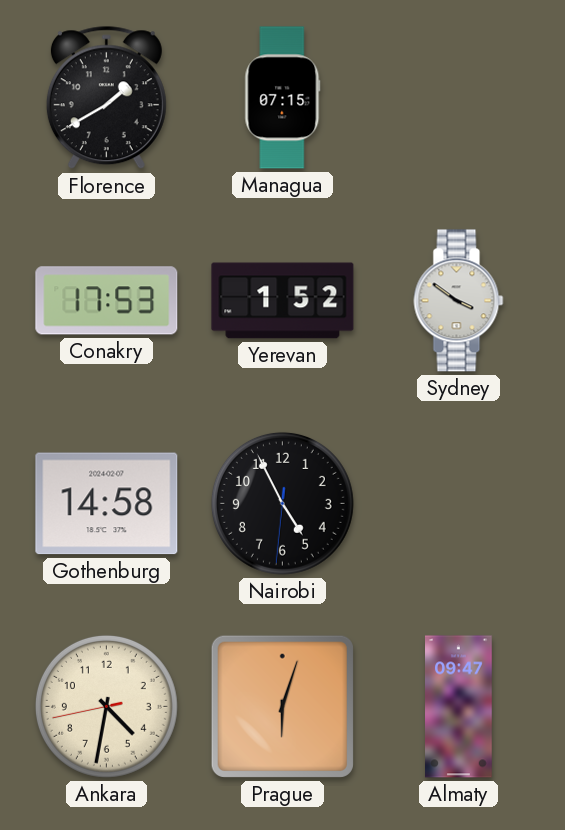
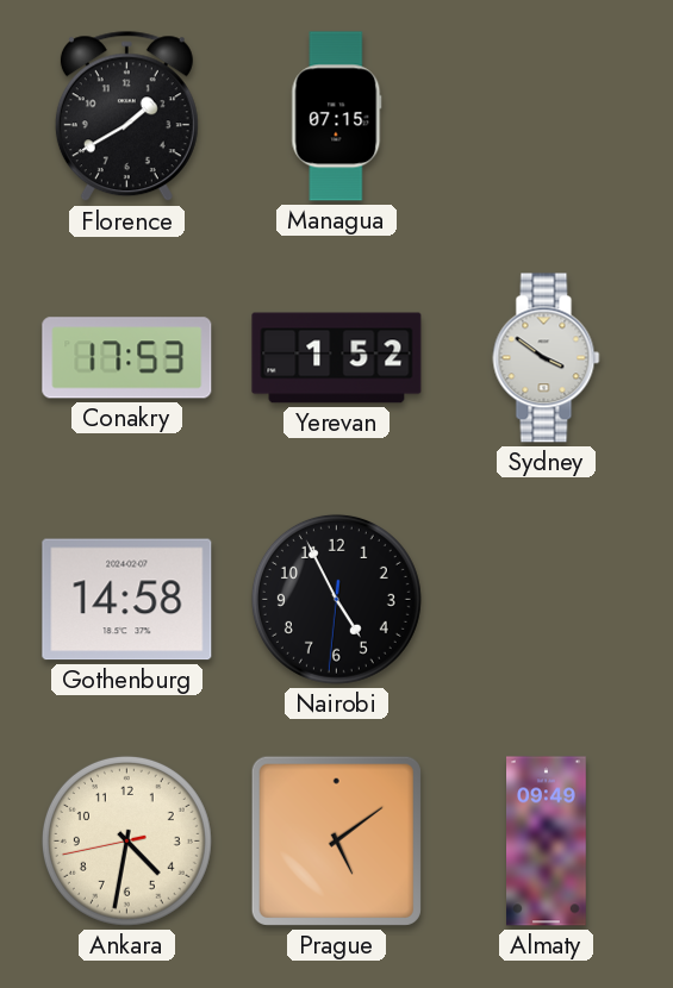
Prague: 6:03 -> 5:09
Almaty: 09:47 -> 09:49
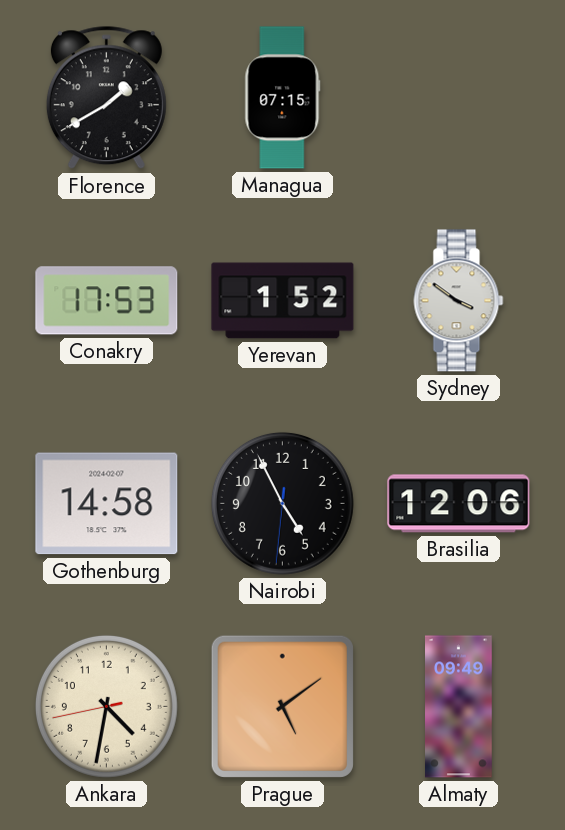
Brasilia: none -> 12:06
